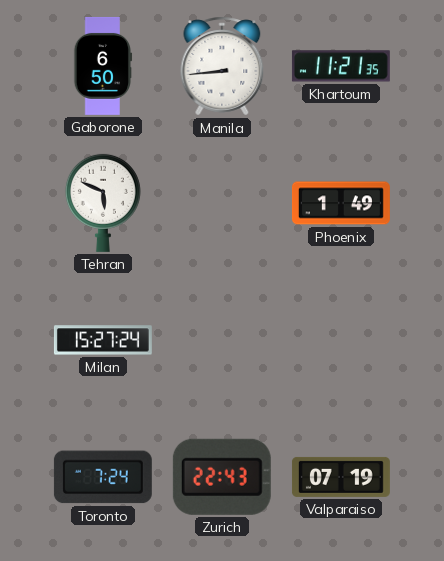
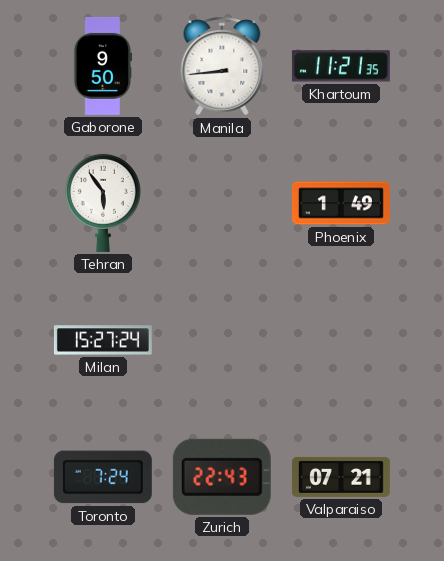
Gaborone: 6:50 -> 9:50
Tehran: 5:49 -> 5:54
Valparaiso: 07:19 -> 07:21
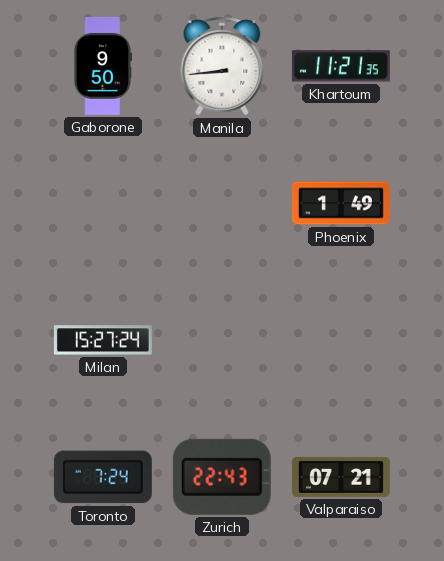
Tehran: 5:54 -> none
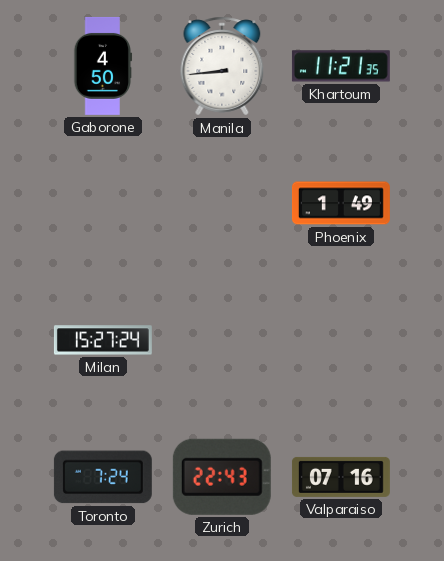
Gaborone: 9:50 -> 4:50
Valparaiso: 07:21 -> 07:16
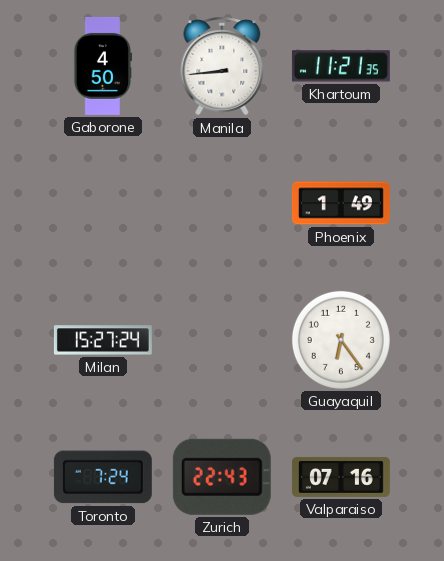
Guayaquil: none -> 6:24
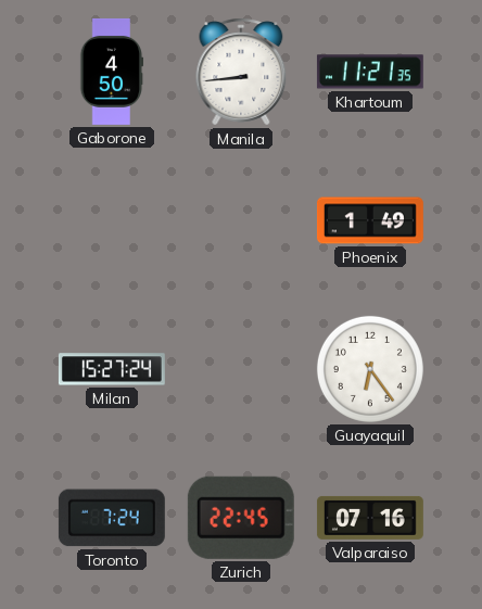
Zurich: 22:43 -> 22:45
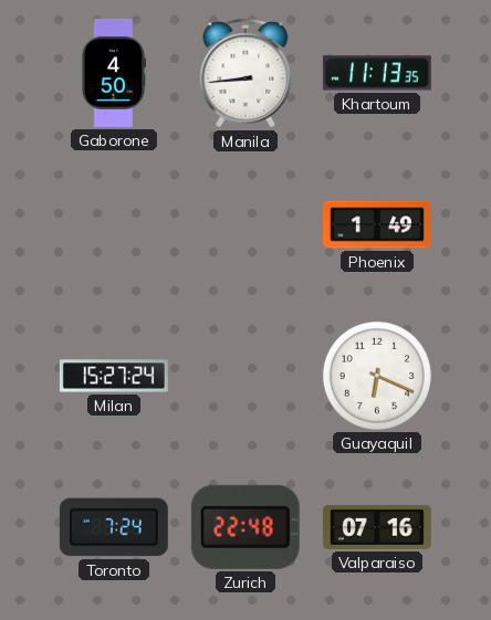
Khartoum: 11:21 -> 11:13
Guayaquil: 6:24 -> 6:19
Zurich: 22:45 -> 22:48
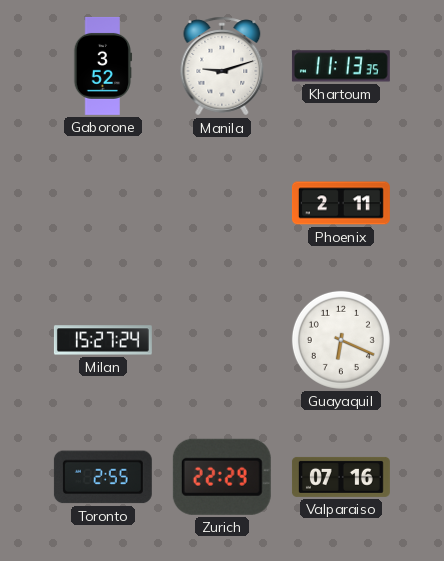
Gaborone: 4:50 -> 3:52
Manila: 8:44 -> 9:12
Phoenix: 1:49 -> 2:11
Toronto: 7:24 -> 2:55
Zurich: 22:48 -> 22:29
